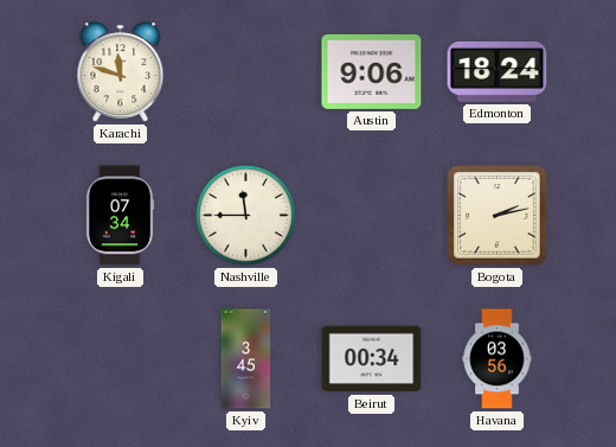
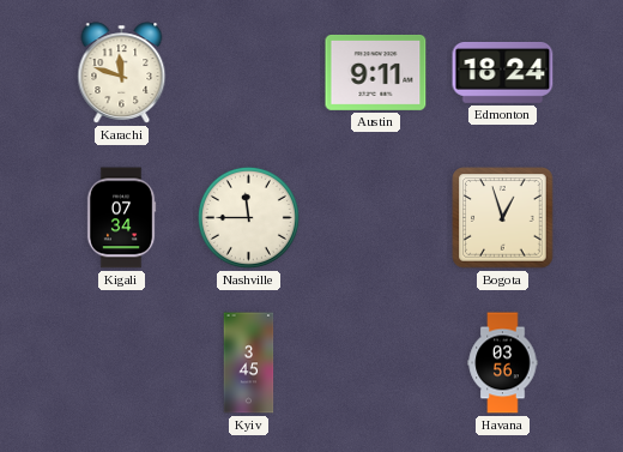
Austin: 9:06 -> 9:11
Bogota: 2:13 -> 12:57
Beirut: 00:34 -> none
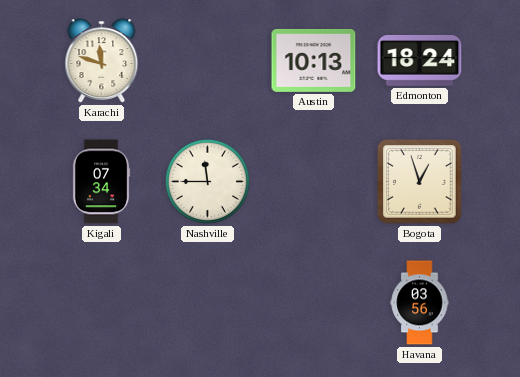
Austin: 9:11 -> 10:13
Kyiv: 3:45 -> none
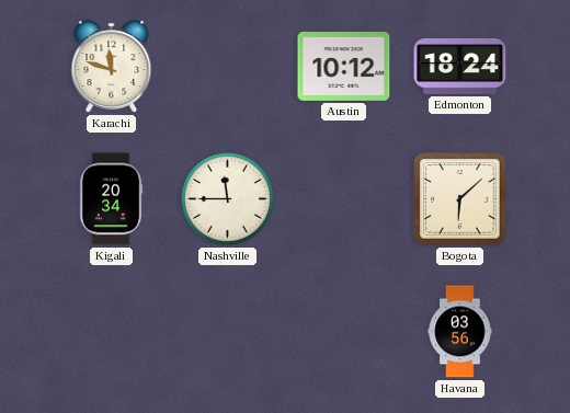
Austin: 10:13 -> 10:12
Kigali: 07:34 -> 20:34
Bogota: 12:57 -> 6:08
